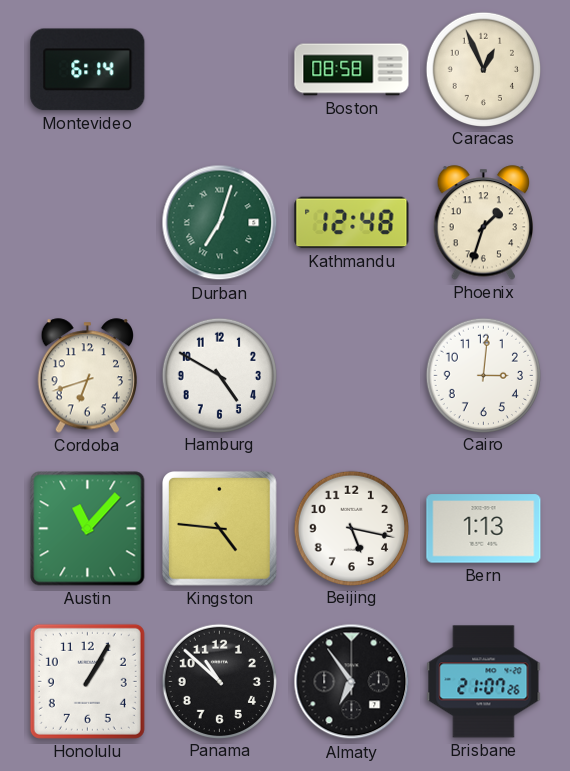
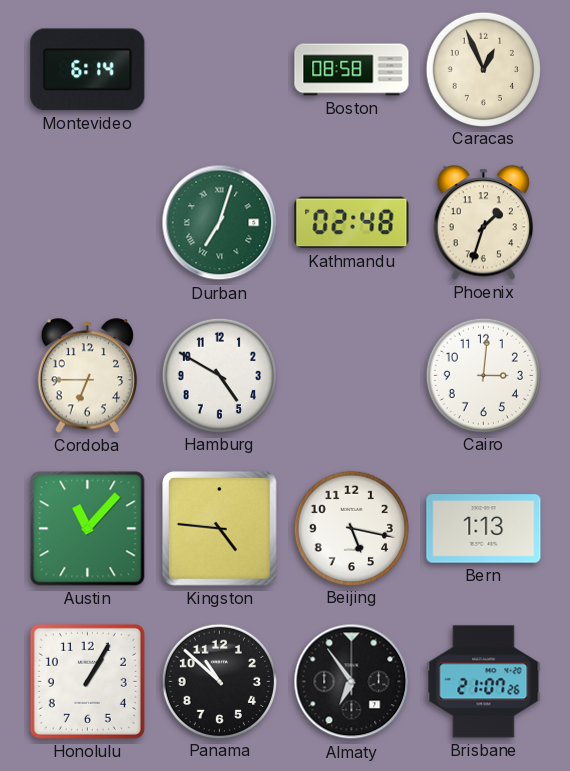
Kathmandu: 12:48 -> 02:48
Cordoba: 6:42 -> 6:45
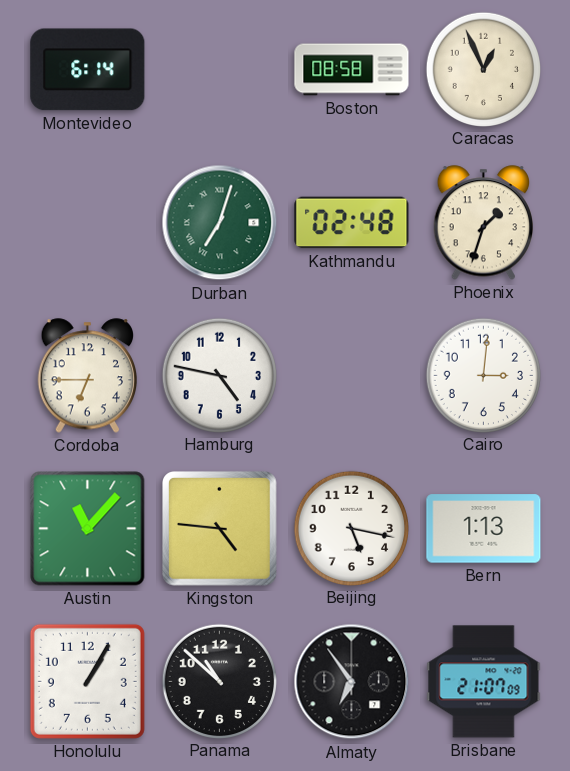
Hamburg: 4:50 -> 4:47
Brisbane: 21:07:26 -> 21:07:09
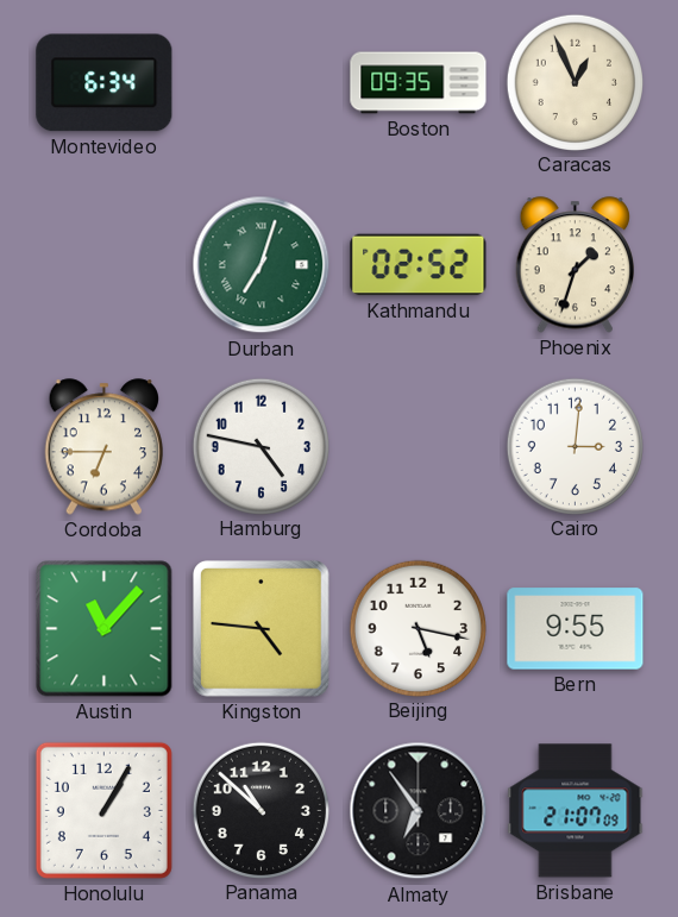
Montevideo: 6:14 -> 6:34
Boston: 08:58 -> 09:35
Kathmandu: 02:48 -> 02:52
Bern: 1:13 -> 9:55
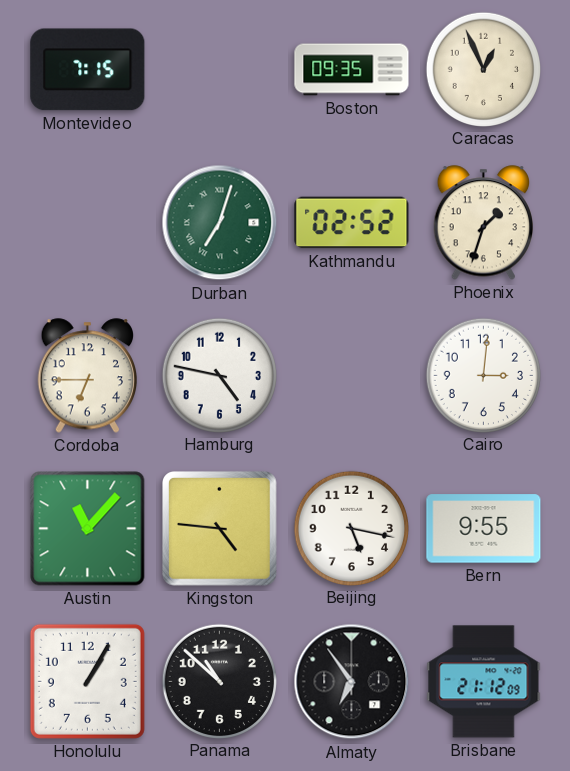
Montevideo: 6:34 -> 7:15
Brisbane: 21:07 -> 21:12
